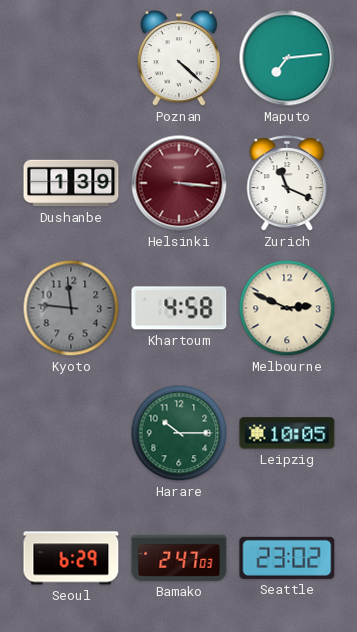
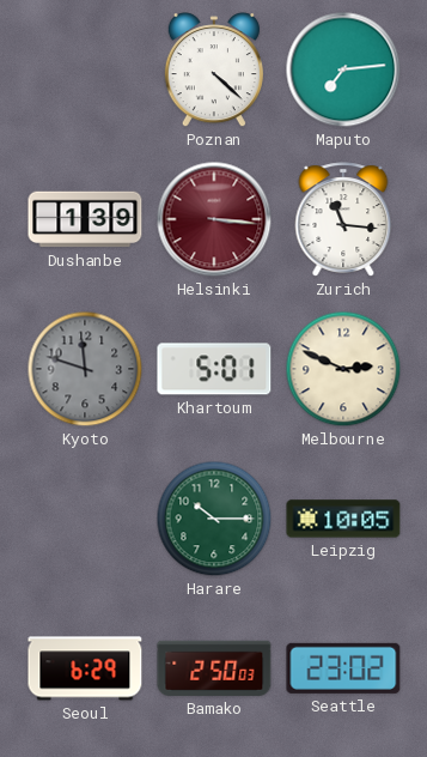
Zurich: 11:19 -> 11:16
Kyoto: 11:46 -> 11:48
Khartoum: 4:58 -> 5:01
Bamako: 2:47 -> 2:50
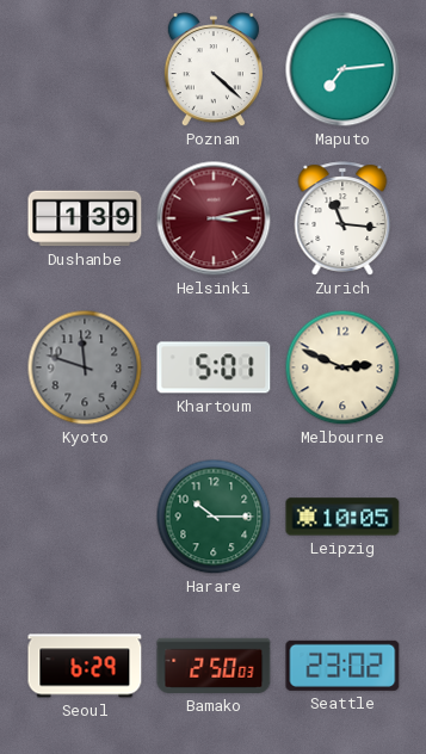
Helsinki: 3:16 -> 3:13
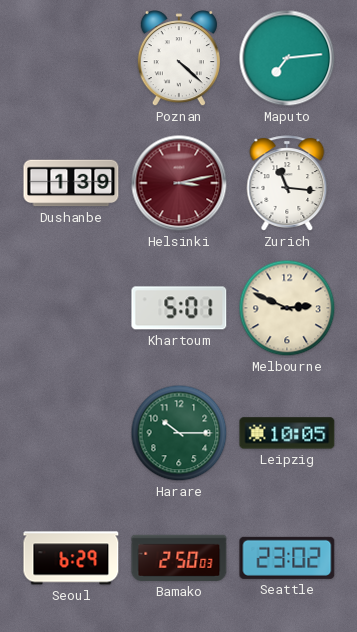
Kyoto: 11:48 -> none
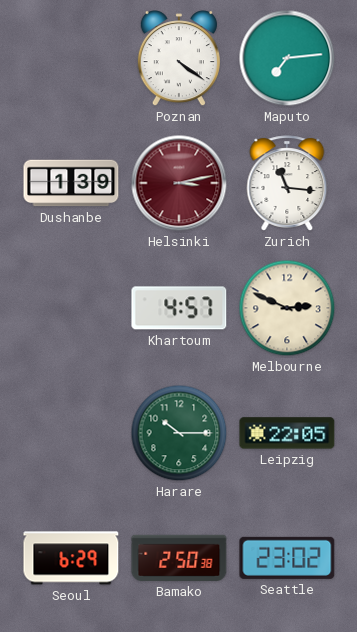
Poznan: 4:22 -> 4:21
Khartoum: 5:01 -> 4:57
Leipzig: 10:05 -> 22:05
Bamako: 2:50:03 -> 2:50:38
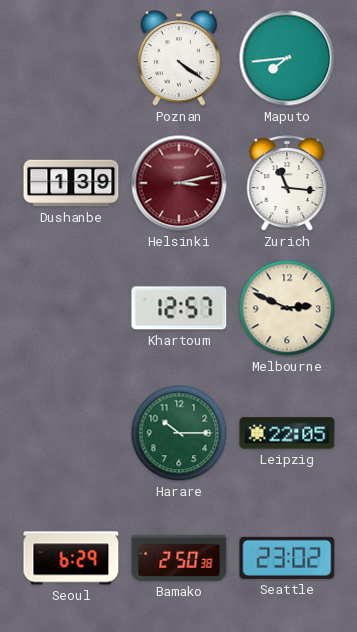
Maputo: 7:14 -> 7:44
Khartoum: 4:57 -> 12:57
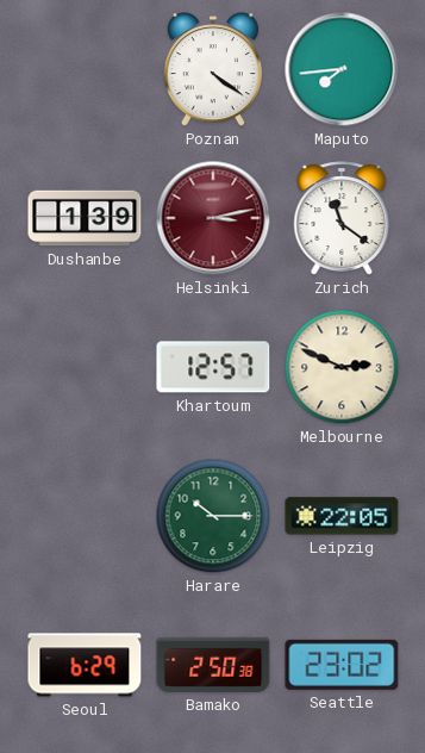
Zurich: 11:16 -> 11:21
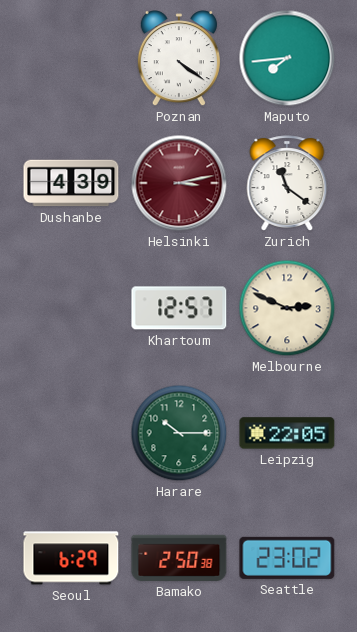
Dushanbe: 1:39 -> 4:39
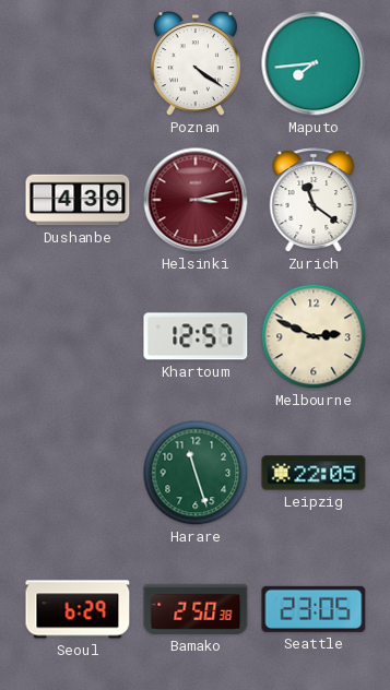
Harare: 10:15 -> 11:27
Seattle: 23:02 -> 23:05
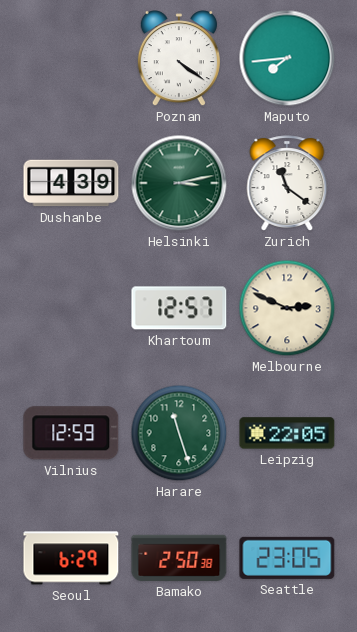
Helsinki dial: burgundy -> green
Vilnius: none -> 12:59
